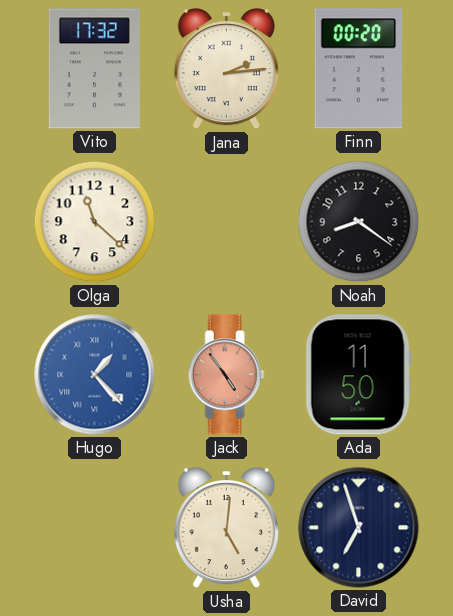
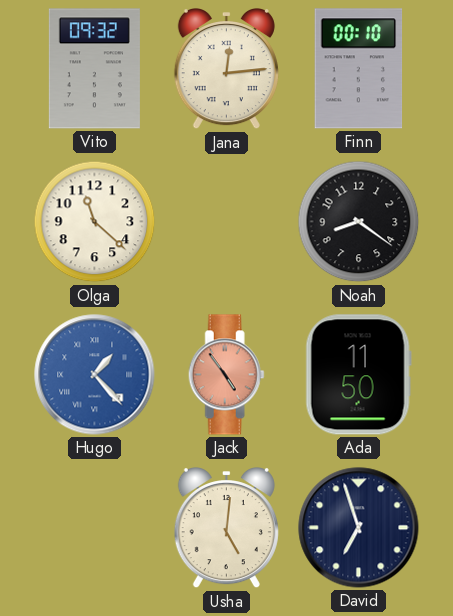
Vito: 17:32 -> 09:32
Jana: 2:14 -> 12:14
Finn: 00:20 -> 00:10
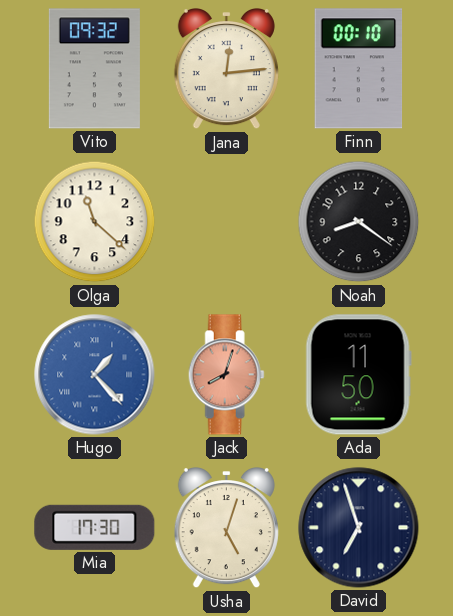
Jack: 4:54 -> 8:03
Mia: none -> 17:30
Usha: 5:01 -> 5:03
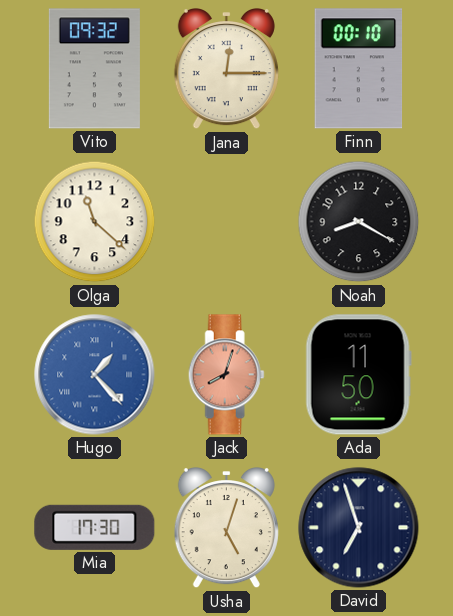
Jana: 12:14 -> 12:15
Noah: 8:21 -> 8:20
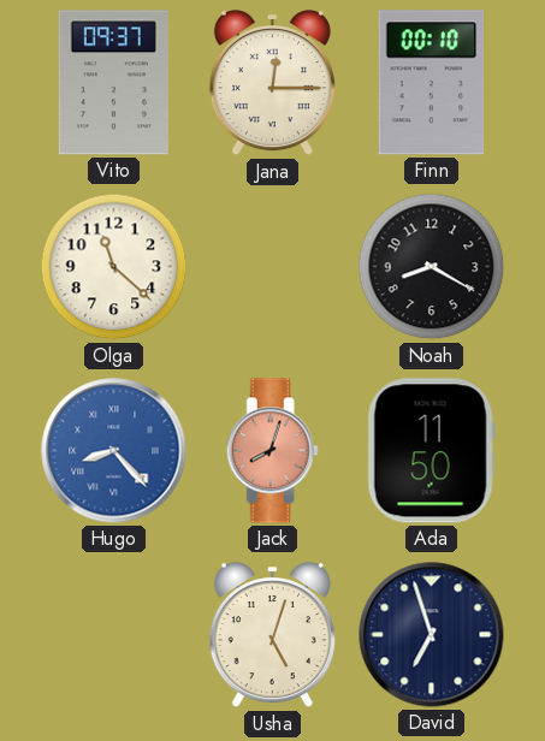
Vito: 09:32 -> 09:37
Hugo: 1:23 -> 8:23
Mia: 17:30 -> none
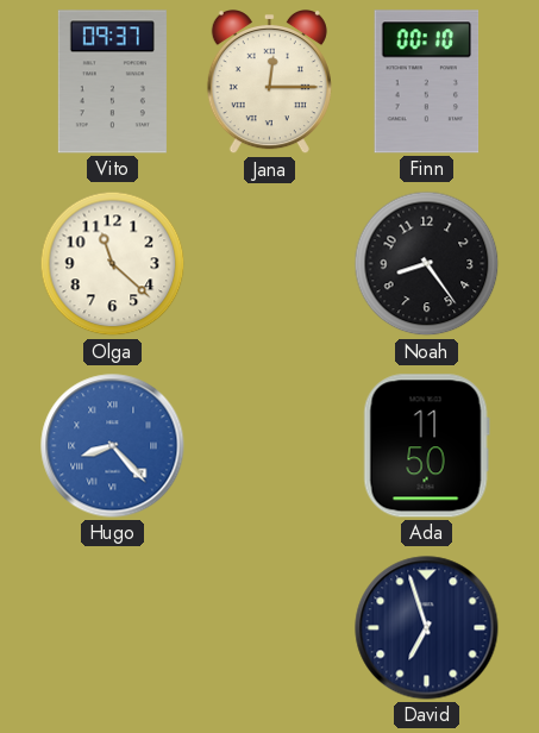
Noah: 8:20 -> 8:24
Jack: 8:03 -> none
Usha: 5:03 -> none
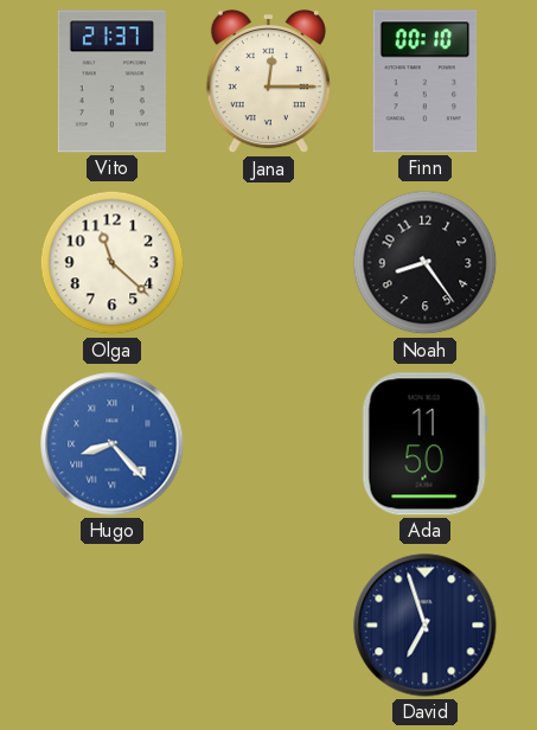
Vito: 09:37 -> 21:37
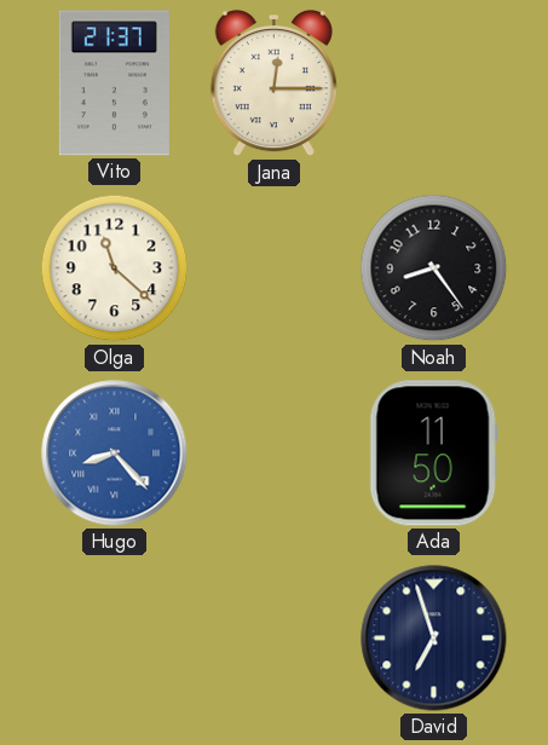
Finn: 00:10 -> none
